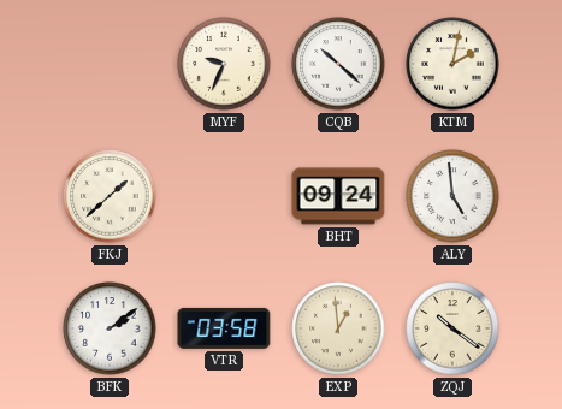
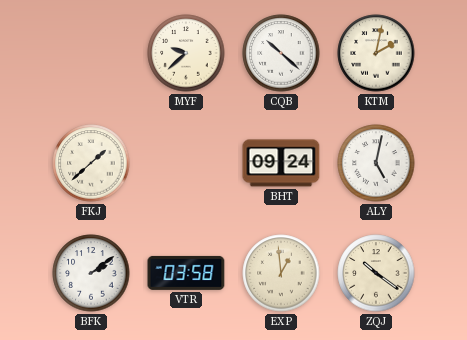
MYF: 9:34 -> 9:38
ALY: 4:59 -> 5:02
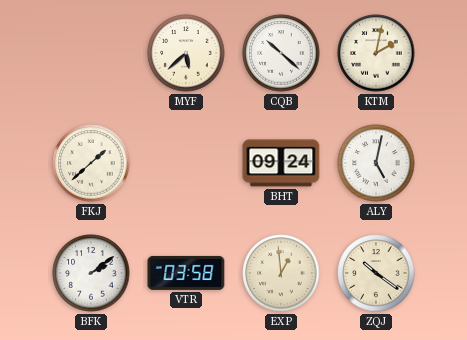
MYF: 9:38 -> 5:38
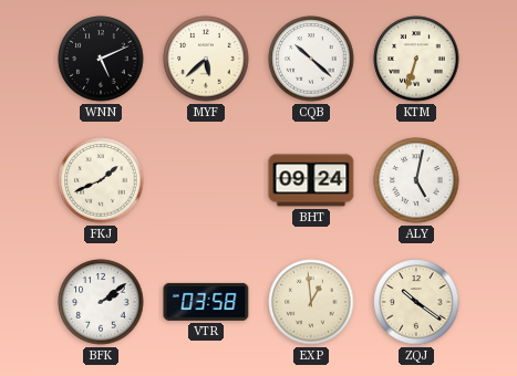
WNN: none -> 5:11
KTM: 2:02 -> 6:33
FKJ: 1:38 -> 1:41
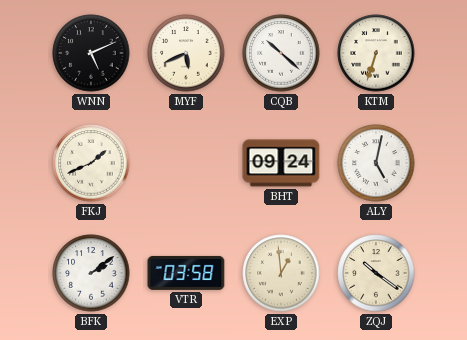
MYF: 5:38 -> 5:41
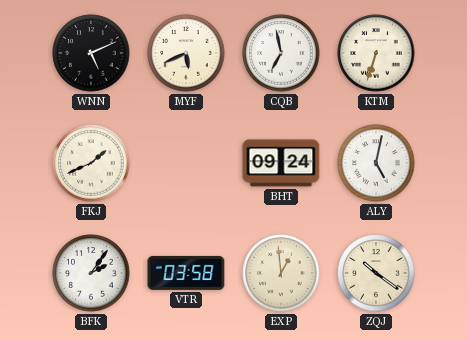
CQB: 10:22 -> 6:58
BFK: 2:09 -> 2:06
